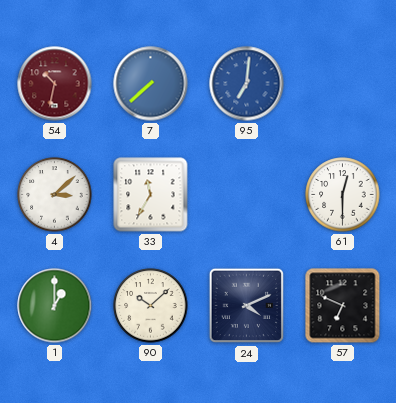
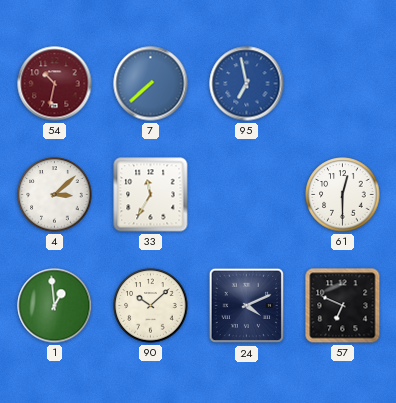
95: 7:01 -> 6:58
1: 1:00 -> 12:59
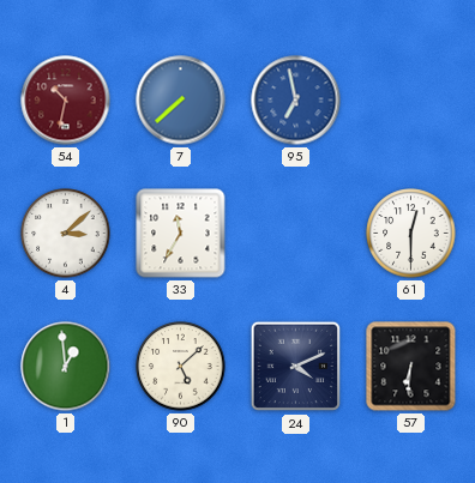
90: 10:08 -> 5:08
57: 6:49 -> 6:31
